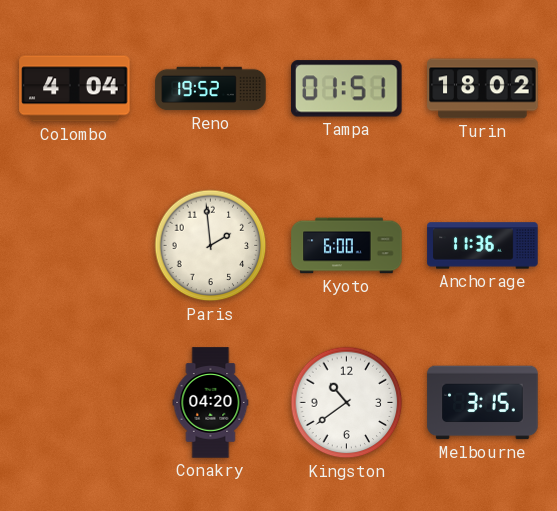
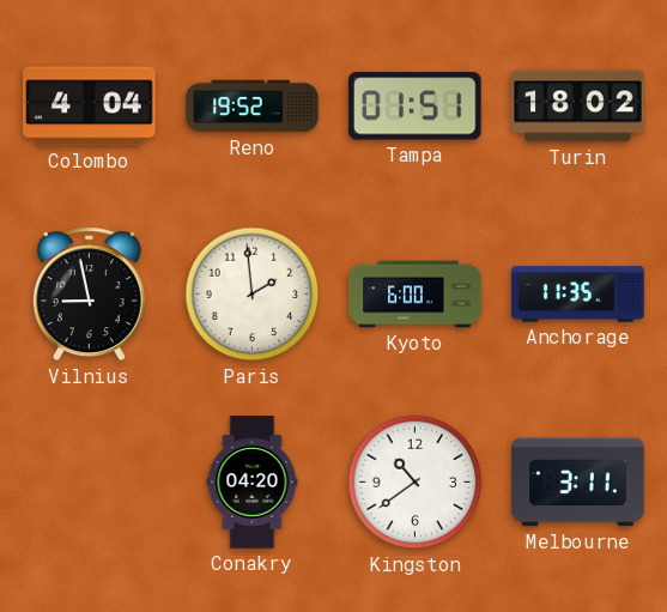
Vilnius: none -> 8:58
Anchorage: 11:36 -> 11:35
Melbourne: 3:15 -> 3:11
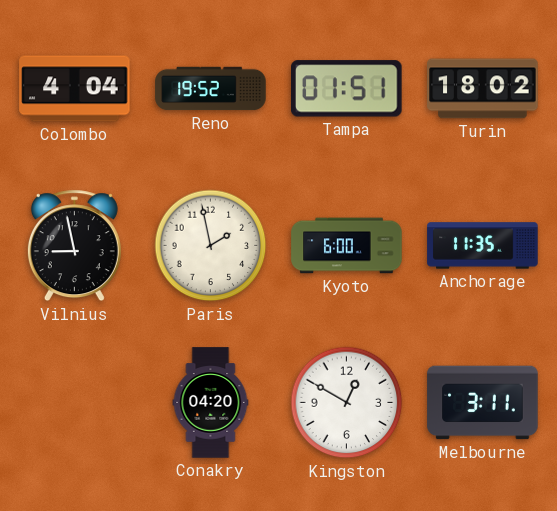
Paris: 1:59 -> 1:58
Kingston: 10:39 -> 12:50
